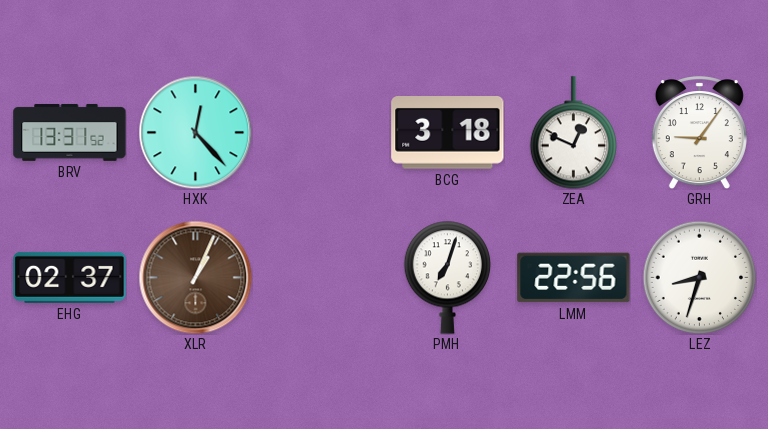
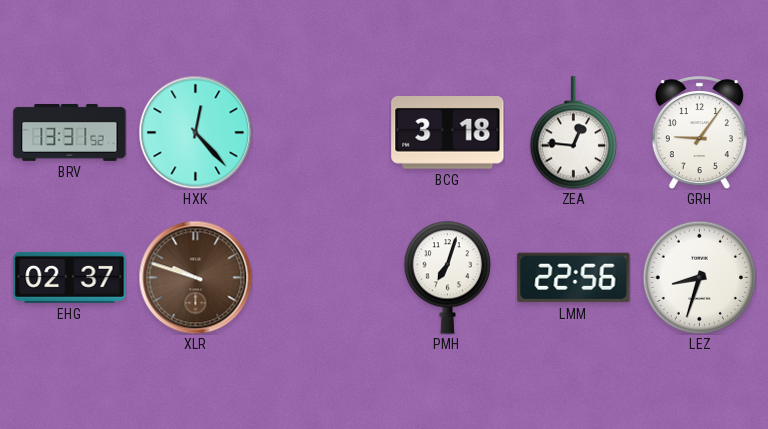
ZEA: 12:49 -> 12:46
XLR: 1:04 -> 9:48
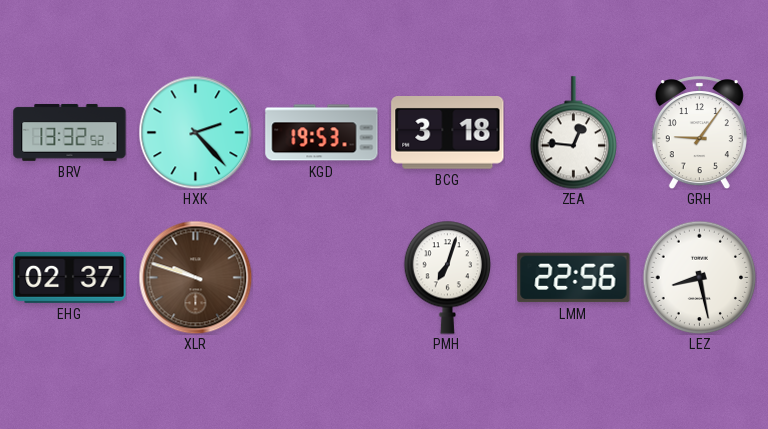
BRV: 13:31 -> 13:32
HXK: 12:23 -> 2:23
KGD: none -> 19:53
LEZ: 8:33 -> 8:28
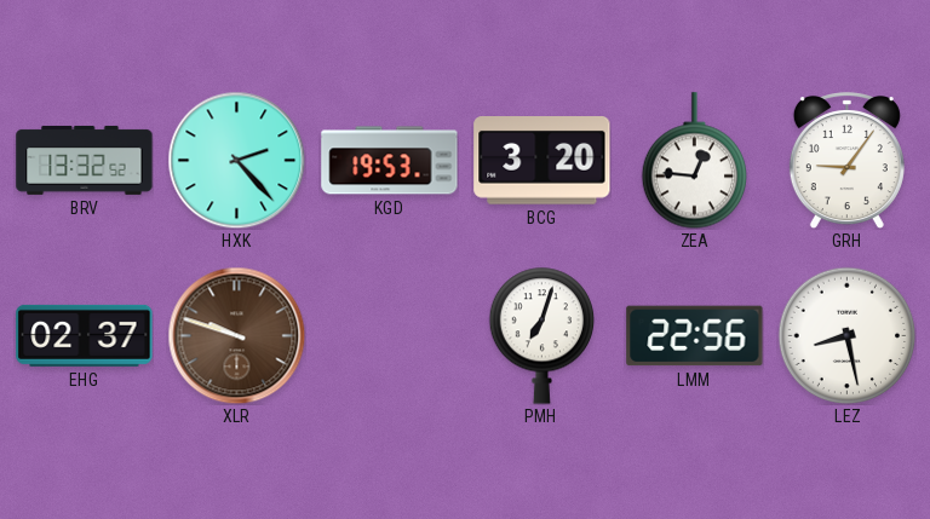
BCG: 3:18 -> 3:20
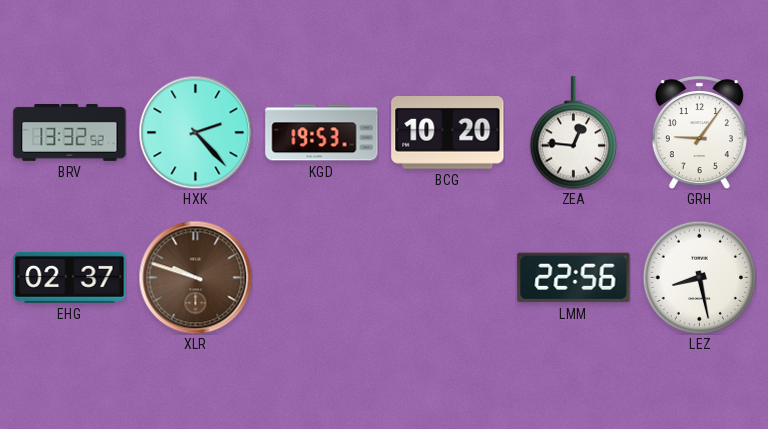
BCG: 3:20 -> 10:20
PMH: 7:03 -> none
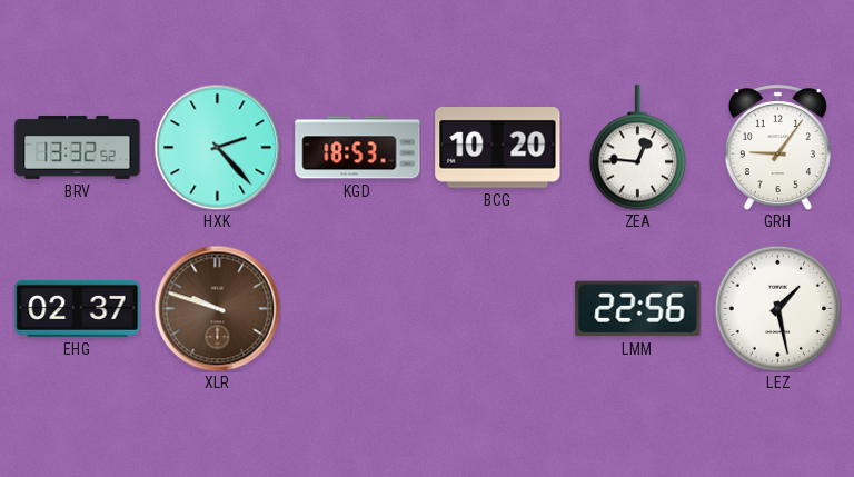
KGD: 19:53 -> 18:53
LEZ: 8:28 -> 1:28
